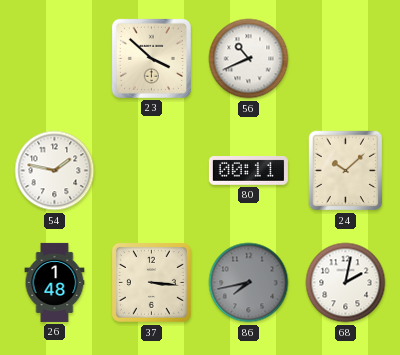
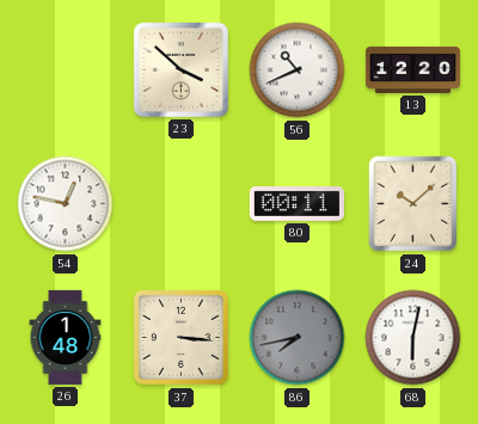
13: none -> 12:20
54: 1:47 -> 12:47
68: 2:02 -> 6:02
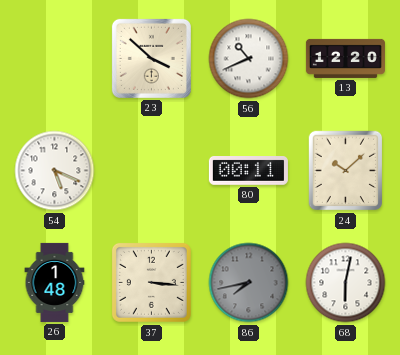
54: 12:47 -> 5:19
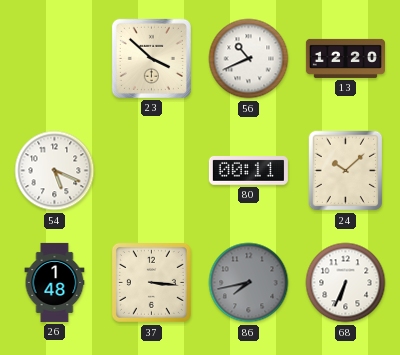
68: 6:02 -> 6:34
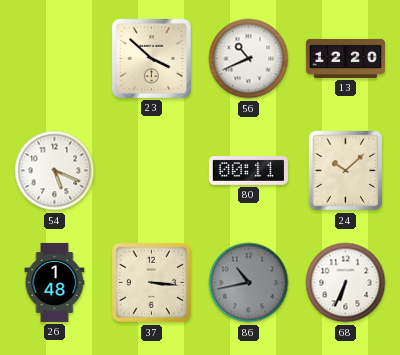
86: 7:43 -> 10:43
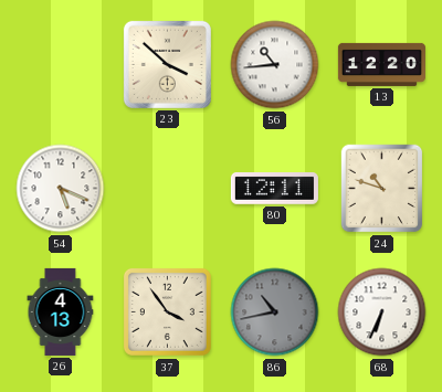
56: 10:41 -> 10:44
80: 00:11 -> 12:11
24: 10:08 -> 10:48
26: 1:48 -> 4:13
37: 3:16 -> 3:54
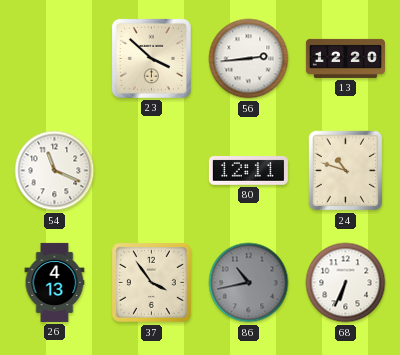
56: 10:44 -> 2:44
54: 5:19 -> 11:19
